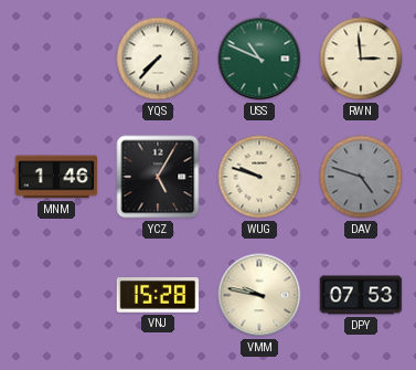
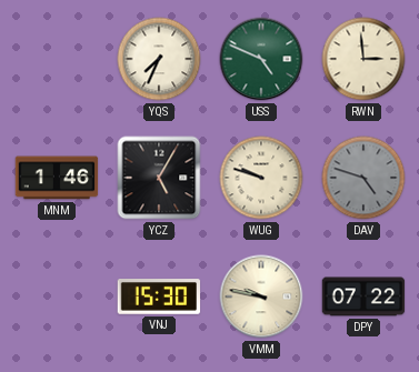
YQS: 7:37 -> 7:34
USS: 10:49 -> 4:49
VNJ: 15:28 -> 15:30
DPY: 07:53 -> 07:22
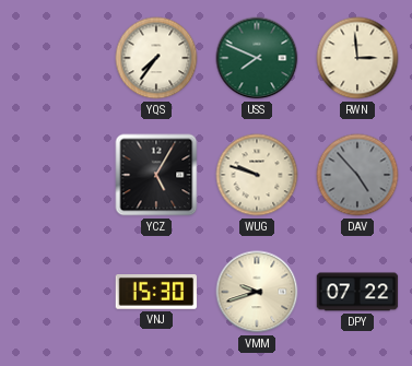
YQS: 7:34 -> 7:36
USS: 4:49 -> 7:49
MNM: 1:46 -> none
DAV: 4:48 -> 4:53
VMM: 9:47 -> 9:42
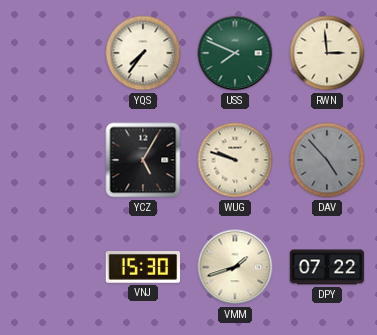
VMM: 9:42 -> 1:42
